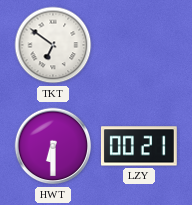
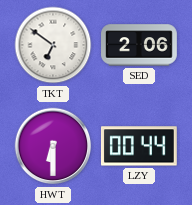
SED: none -> 2:06
LZY: 00:21 -> 00:44
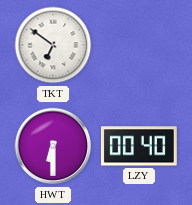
SED: 2:06 -> none
LZY: 00:44 -> 00:40
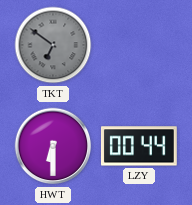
TKT dial: white -> grey
LZY: 00:40 -> 00:44
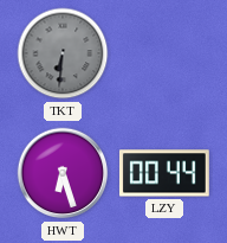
TKT: 6:51 -> 6:31
HWT: 6:30 -> 6:27
